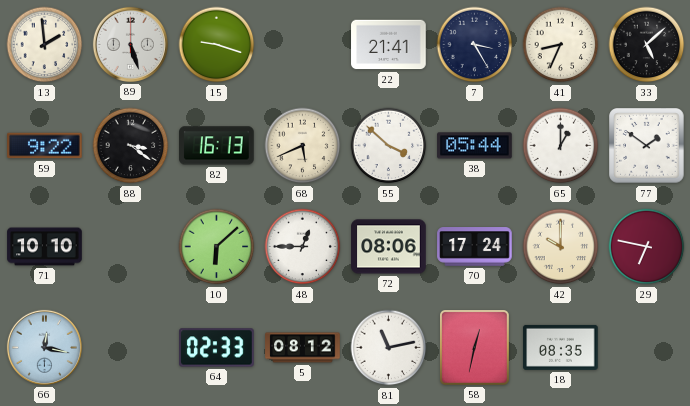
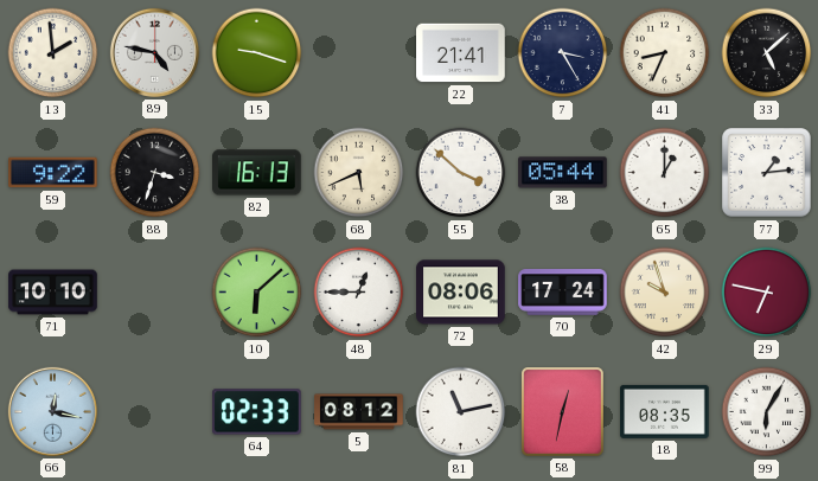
89: 5:27 -> 4:47
88: 3:21 -> 3:33
77: 1:51 -> 1:14
42: 10:00 -> 9:57
99: none -> 6:05
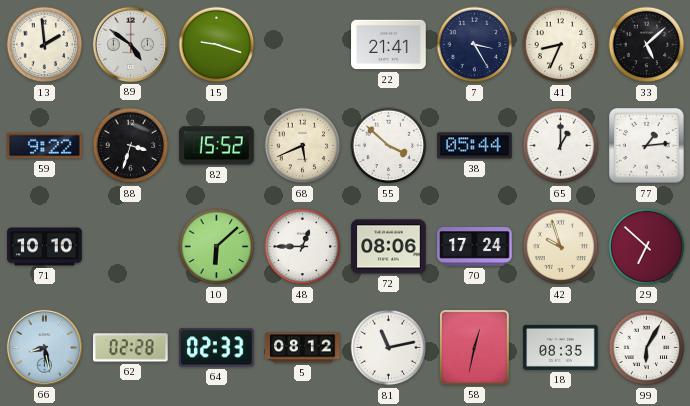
89: 4:47 -> 4:51
82: 16:13 -> 15:52
29: 6:47 -> 6:52
66: 12:17 -> 8:28
62: none -> 02:28
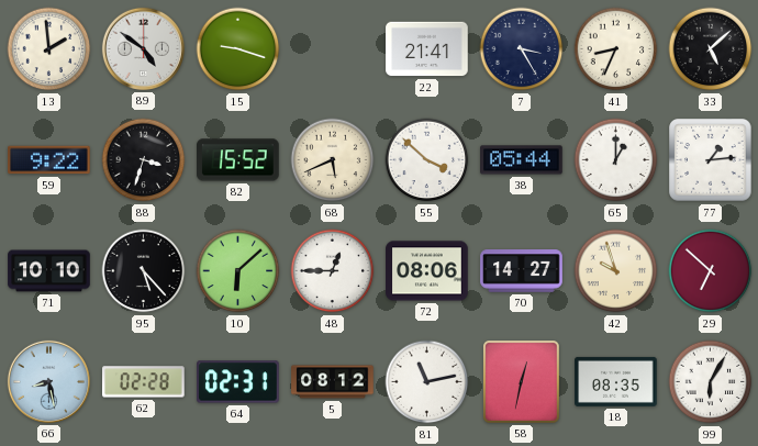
95: none -> 5:23
70: 17:24 -> 14:27
64: 02:33 -> 02:31
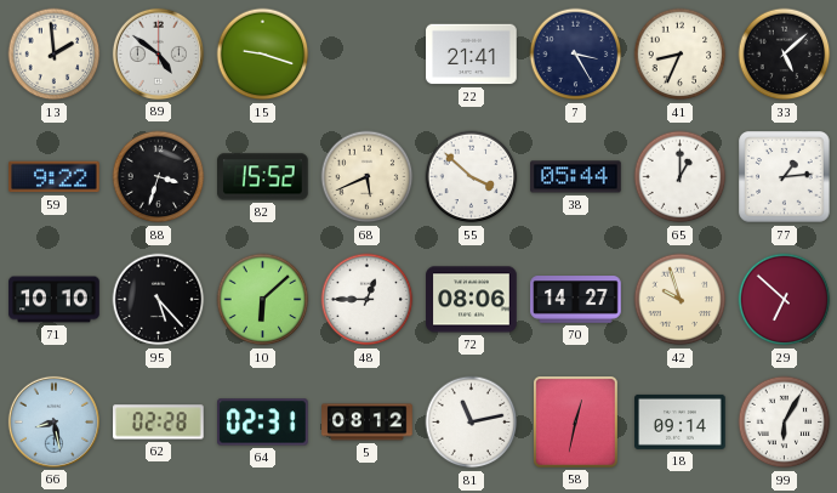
18: 08:35 -> 09:14
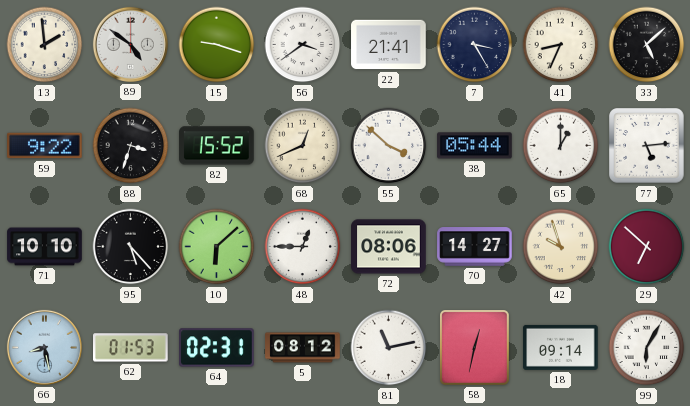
56: none -> 3:39
68: 5:41 -> 12:41
77: 1:14 -> 5:14
62: 02:28 -> 01:53
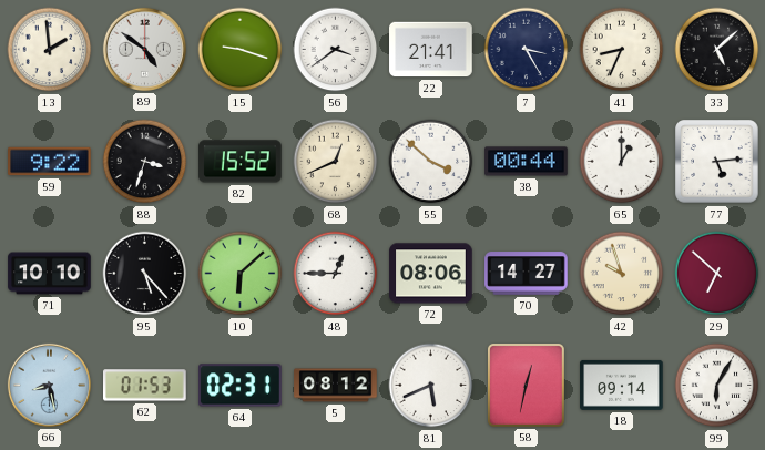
38: 05:44 -> 00:44
81: 11:13 -> 5:41
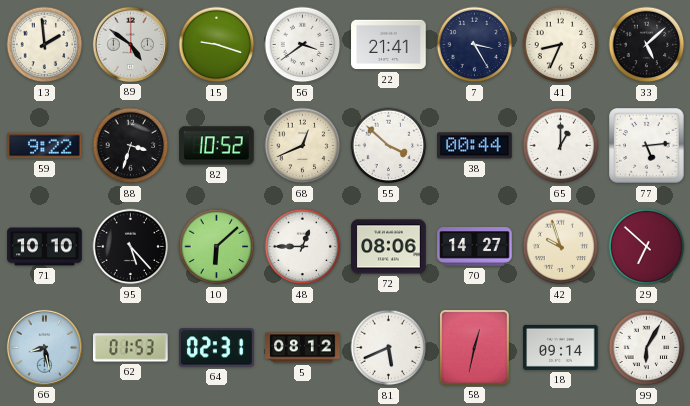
82: 15:52 -> 10:52
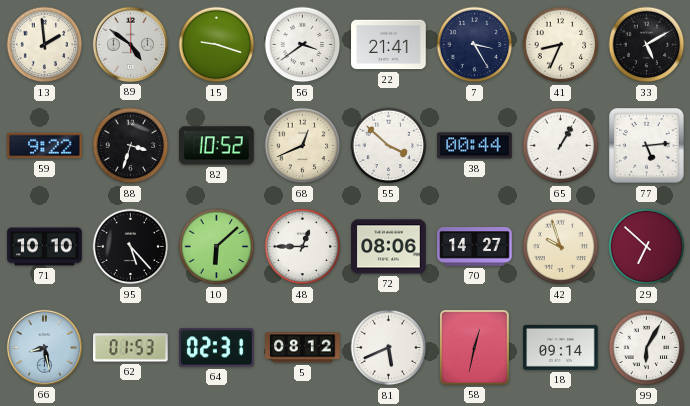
33: 5:08 -> 5:10
65: 1:00 -> 1:05
